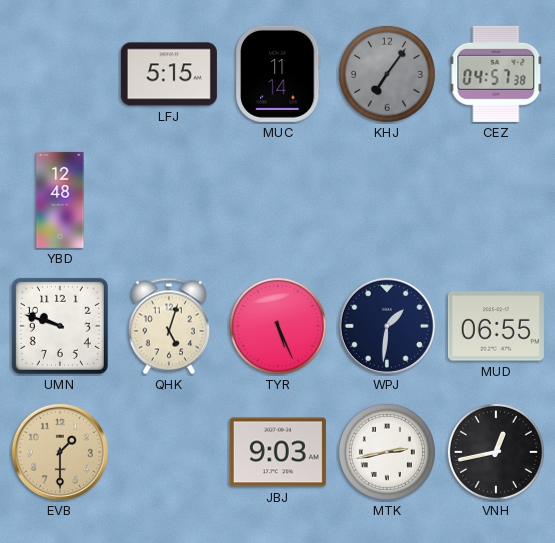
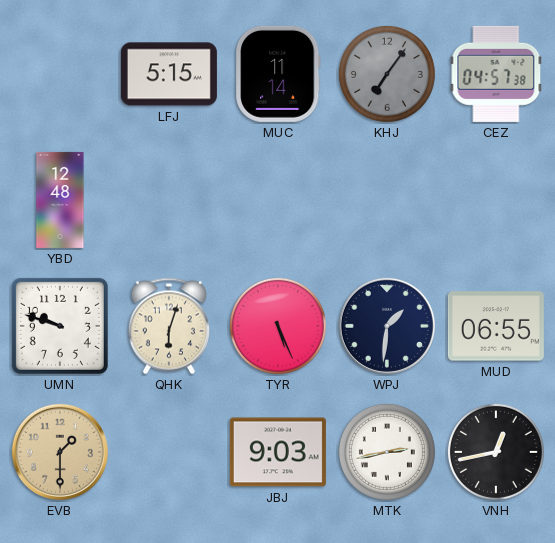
QHK: 5:03 -> 6:03
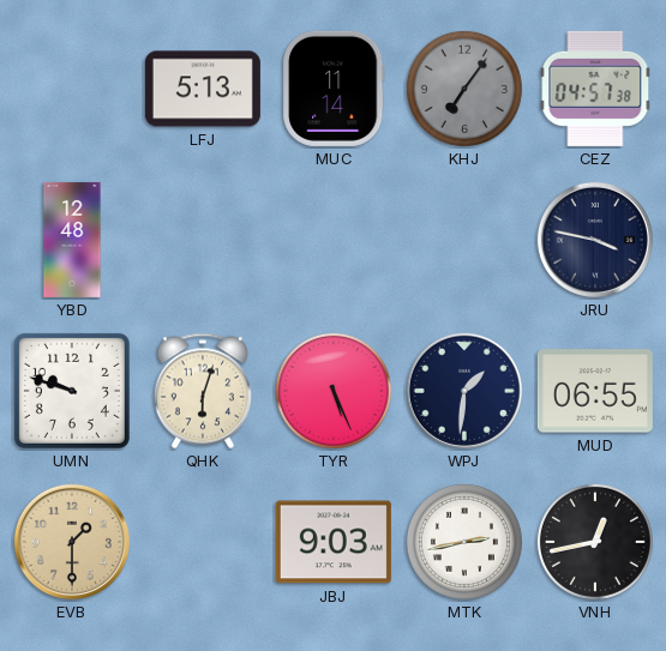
LFJ: 5:15 -> 5:13
JRU: none -> 3:47
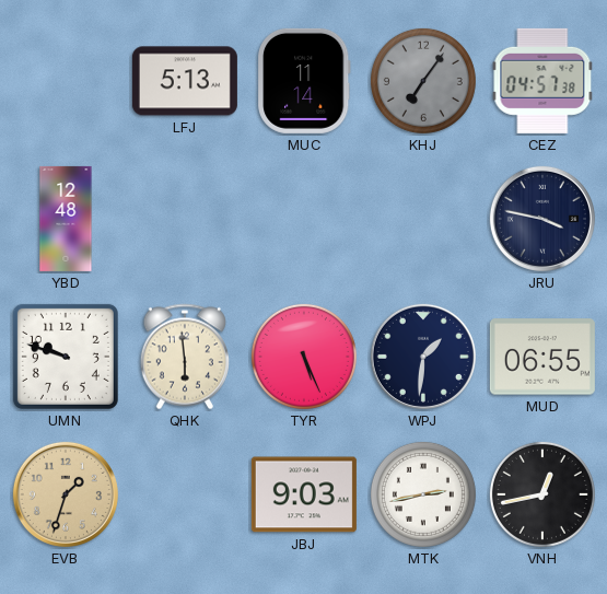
QHK: 6:03 -> 5:59
EVB: 1:30 -> 1:33
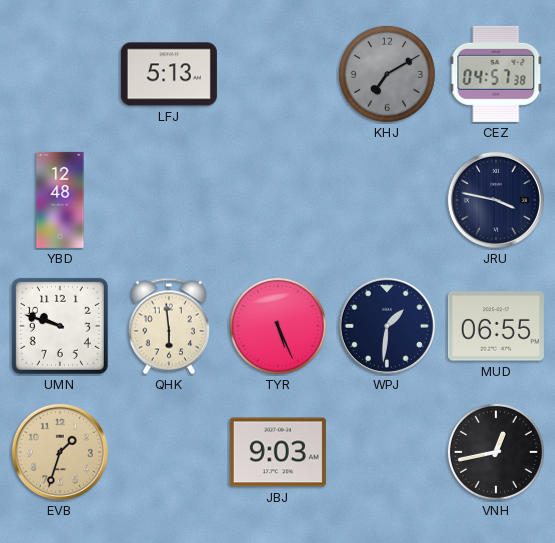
MUC: 11:14 -> none
KHJ: 7:06 -> 7:10
MTK: 2:43 -> none
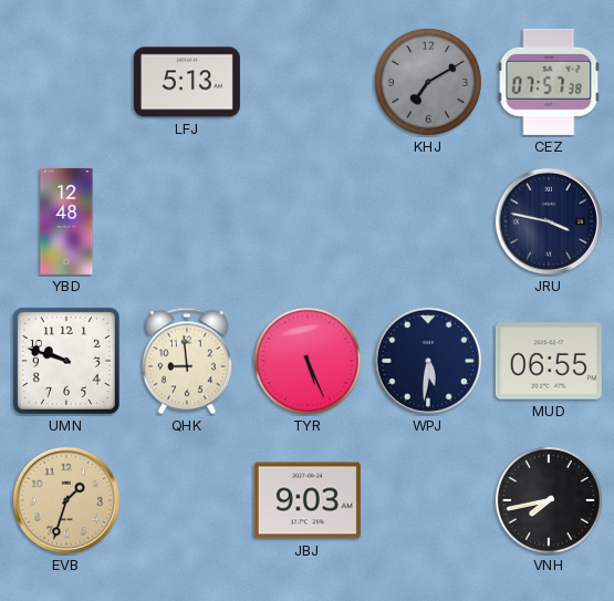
CEZ: 04:57 -> 07:57
QHK: 5:59 -> 8:59
WPJ: 1:31 -> 5:31
VNH: 12:43 -> 7:43
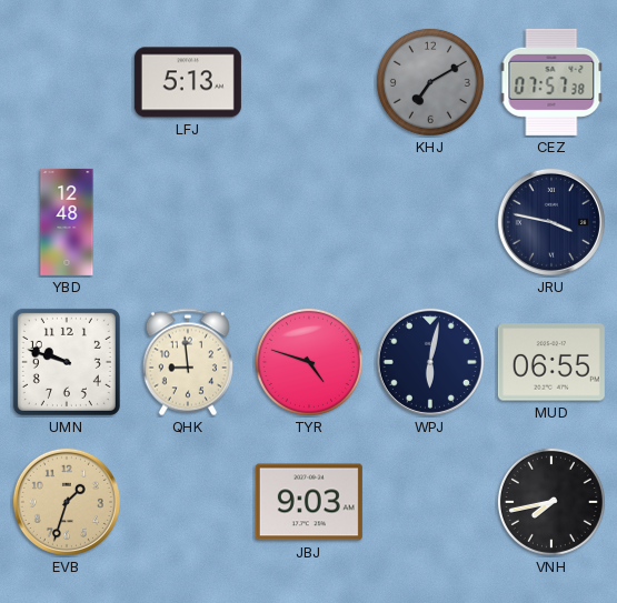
TYR: 5:26 -> 4:48
WPJ: 5:31 -> 6:02
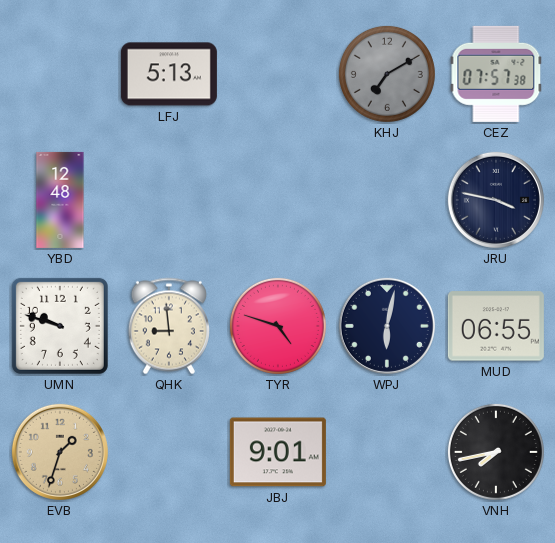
JBJ: 9:03 -> 9:01
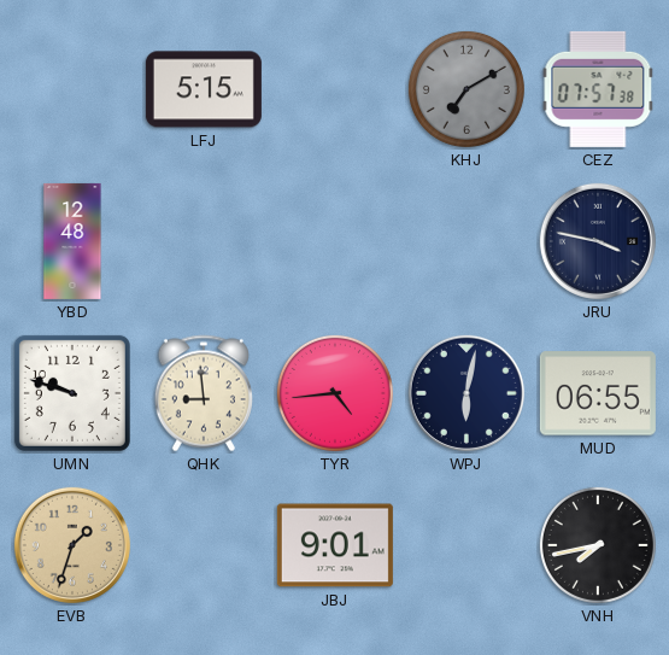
LFJ: 5:13 -> 5:15
TYR: 4:48 -> 4:44
